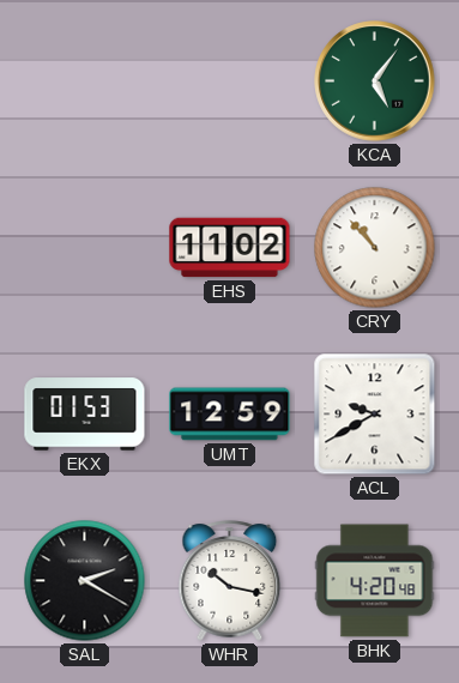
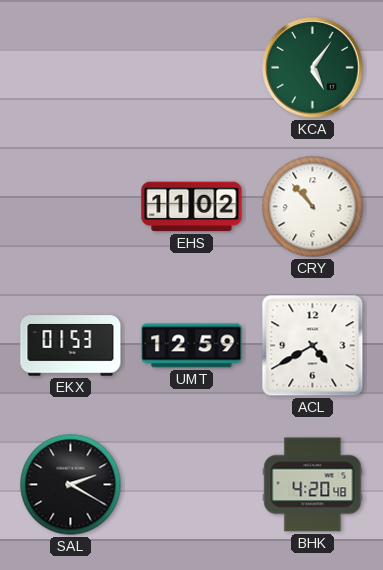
ACL: 9:40 -> 4:40
WHR: 10:17 -> none
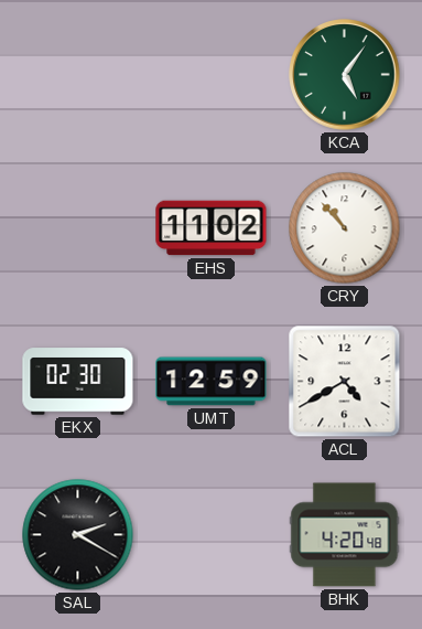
EKX: 01:53 -> 02:30
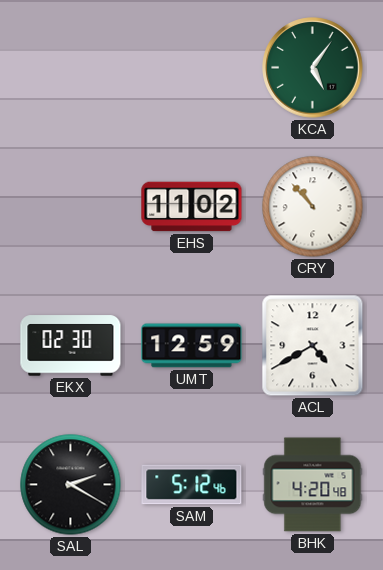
SAM: none -> 5:12
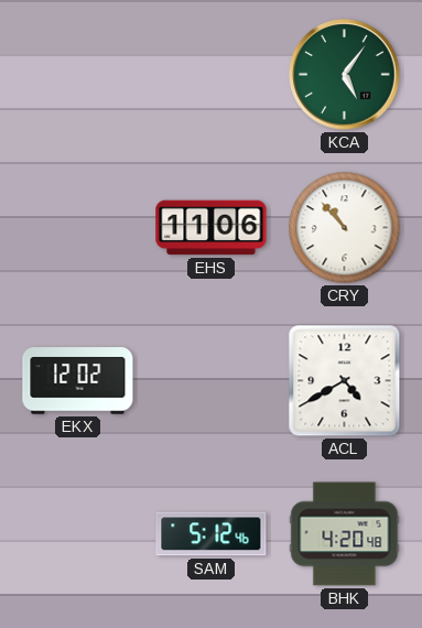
EHS: 11:02 -> 11:06
EKX: 02:30 -> 12:02
UMT: 12:59 -> none
SAL: 2:20 -> none
